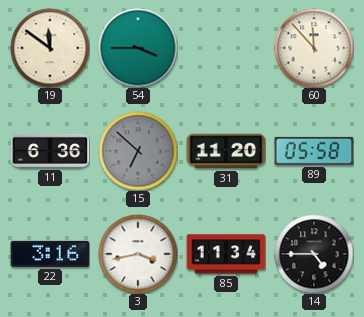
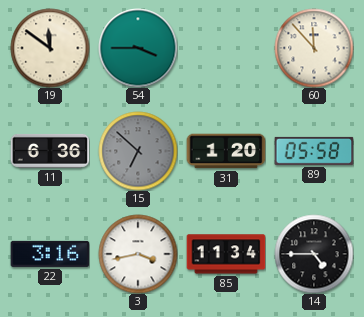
31: 11:20 -> 1:20
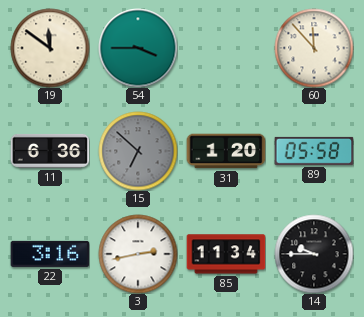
3: 3:43 -> 2:43
14: 4:45 -> 9:45
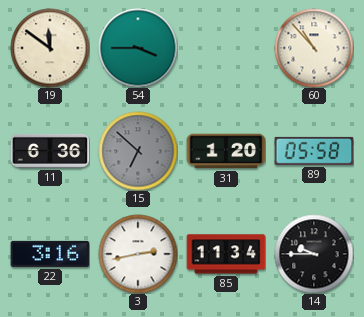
60: 11:53 -> 10:53
